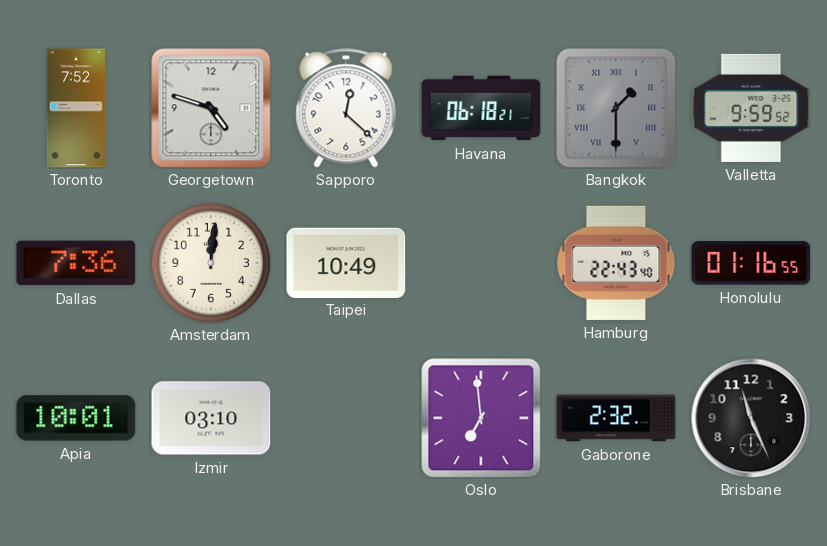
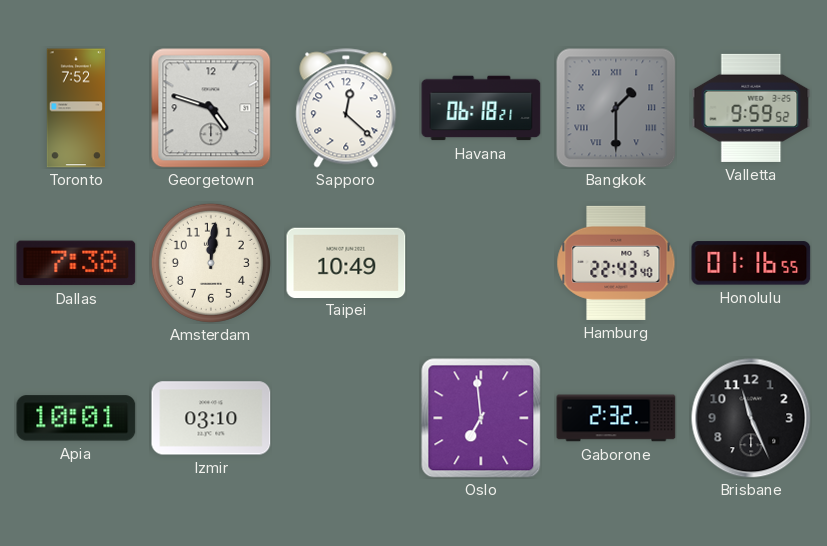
Dallas: 7:36 -> 7:38
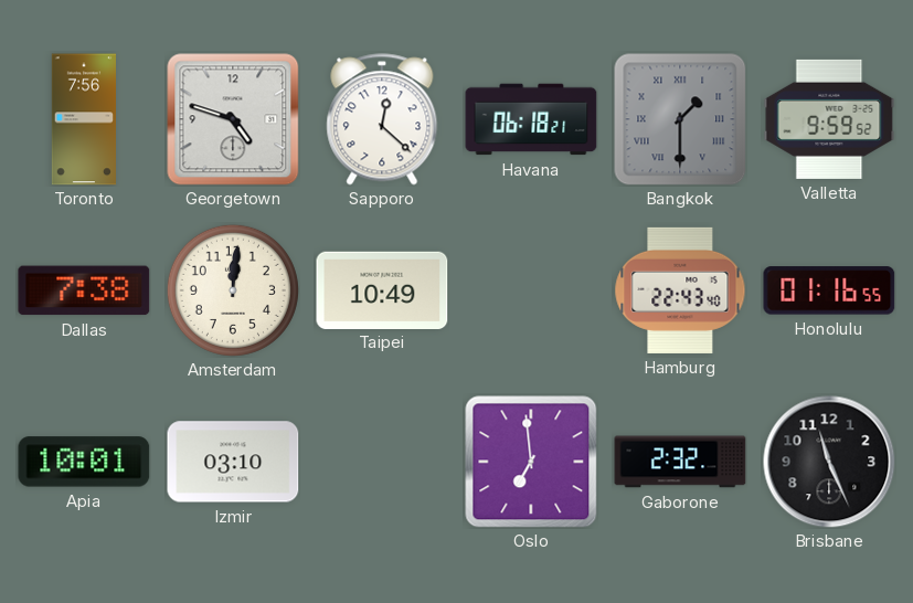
Toronto: 7:52 -> 7:56
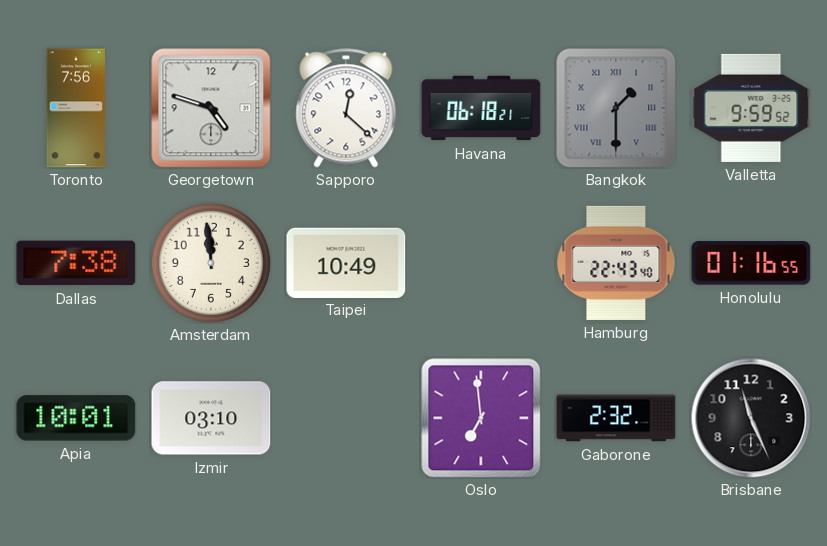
Amsterdam: 12:01 -> 11:59
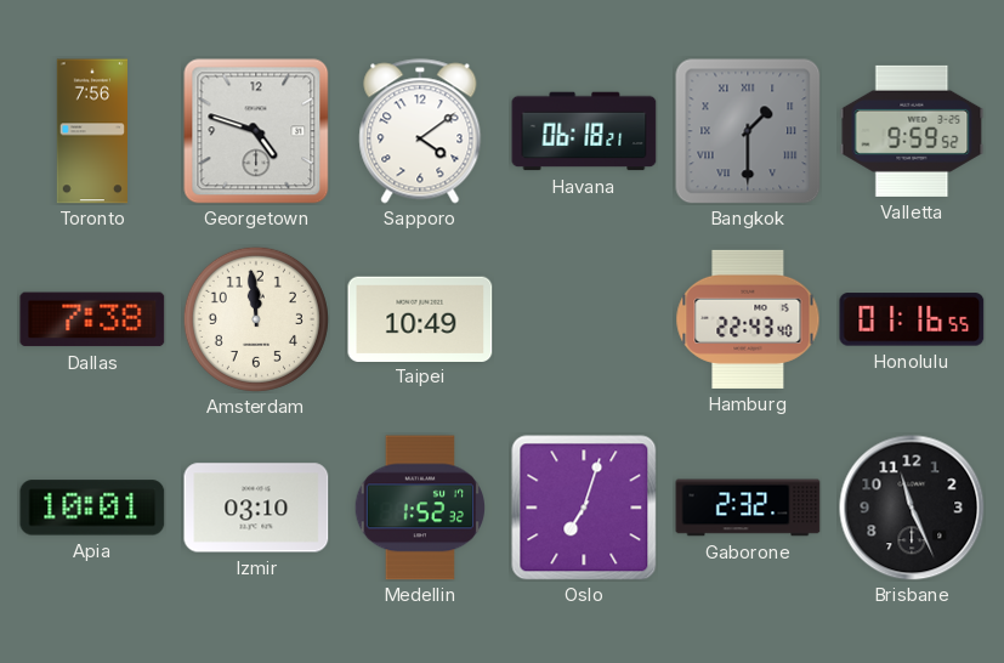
Sapporo: 12:22 -> 4:09
Medellin: none -> 1:52
Oslo: 6:59 -> 7:03
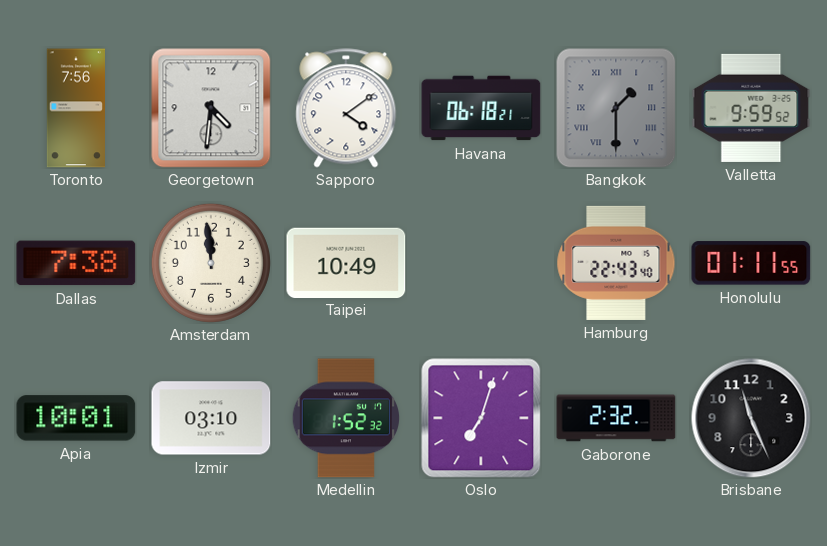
Georgetown: 4:48 -> 4:31
Honolulu: 01:16 -> 01:11
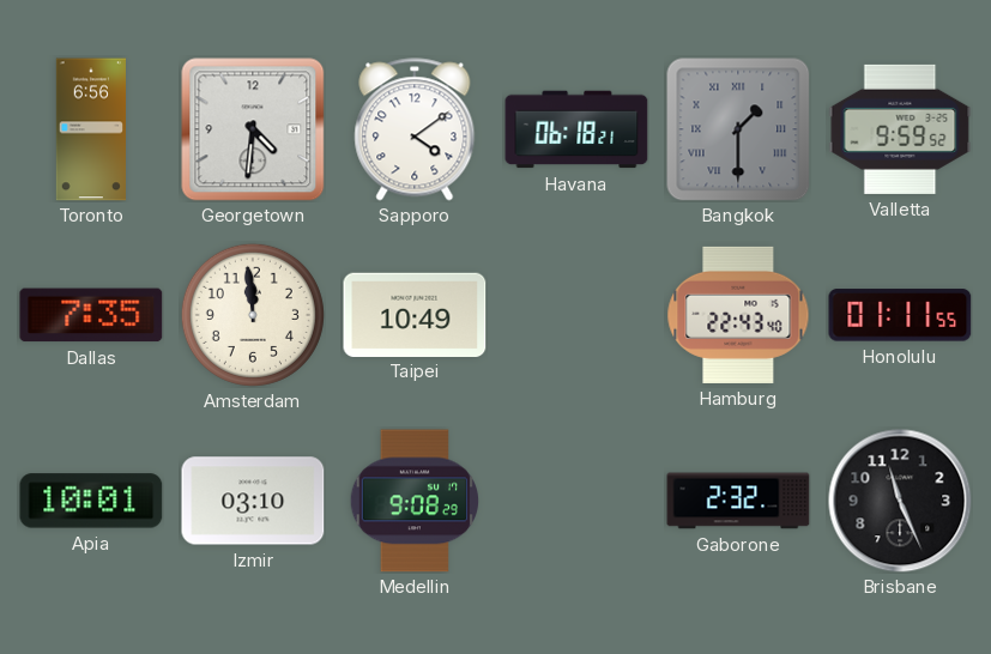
Toronto: 7:56 -> 6:56
Dallas: 7:38 -> 7:35
Medellin: 1:52 -> 9:08
Oslo: 7:03 -> none
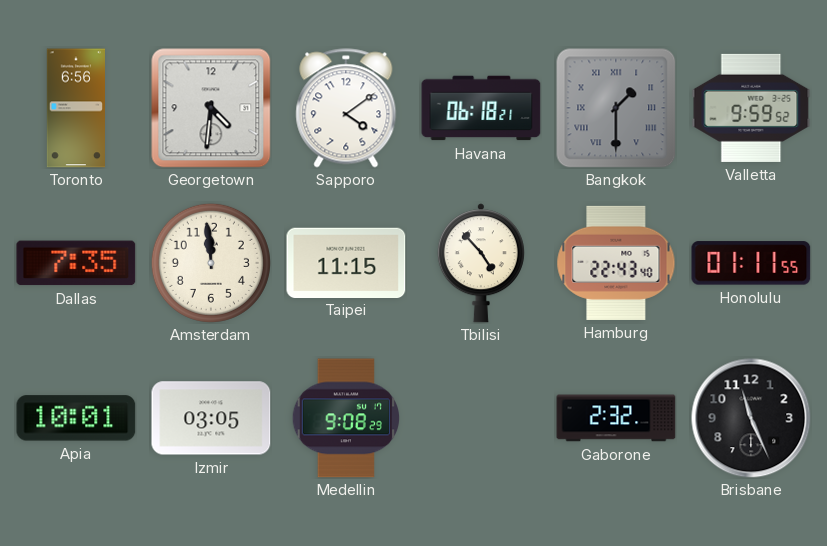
Taipei: 10:49 -> 11:15
Tbilisi: none -> 4:53
Izmir: 03:10 -> 03:05
